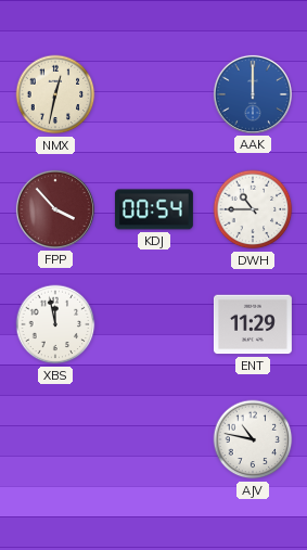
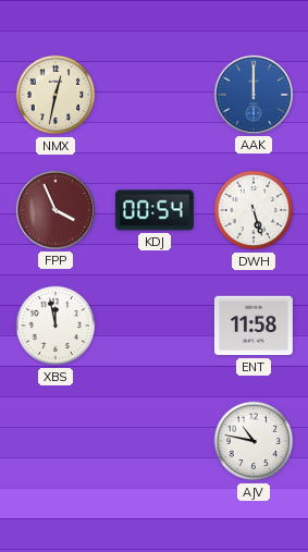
FPP: 3:53 -> 3:56
DWH: 10:45 -> 5:27
ENT: 11:29 -> 11:58
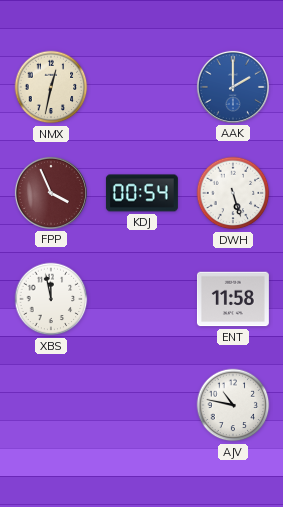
AAK: 12:00 -> 2:00
